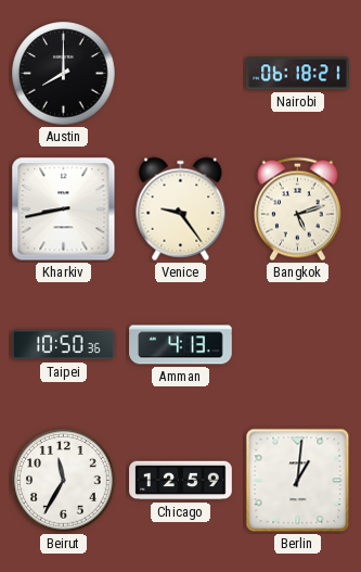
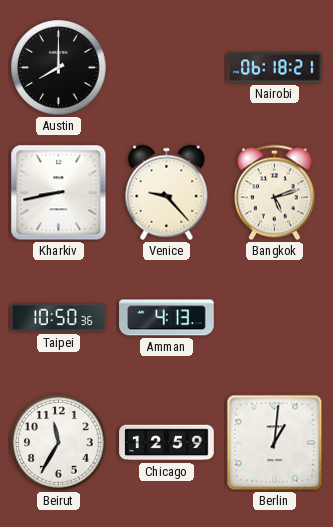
Venice: 9:24 -> 9:23
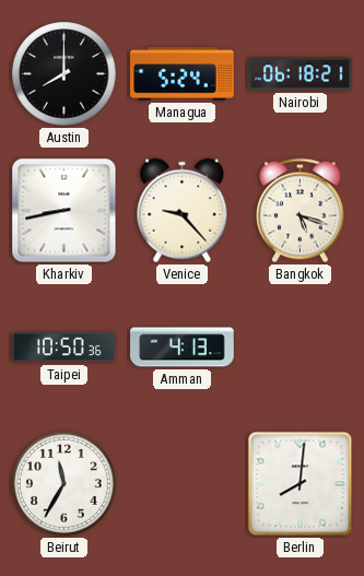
Managua: none -> 5:24
Bangkok: 5:12 -> 5:18
Chicago: 12:59 -> none
Berlin: 1:01 -> 8:01
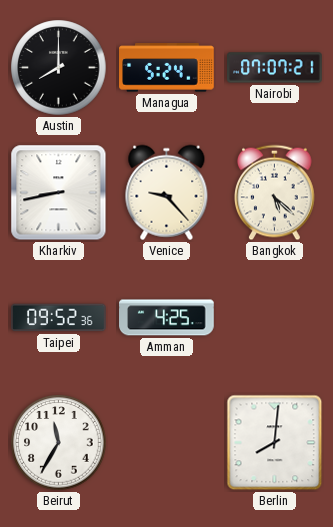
Nairobi: 06:18 -> 07:07
Bangkok: 5:18 -> 5:22
Taipei: 10:50 -> 09:52
Amman: 4:13 -> 4:25
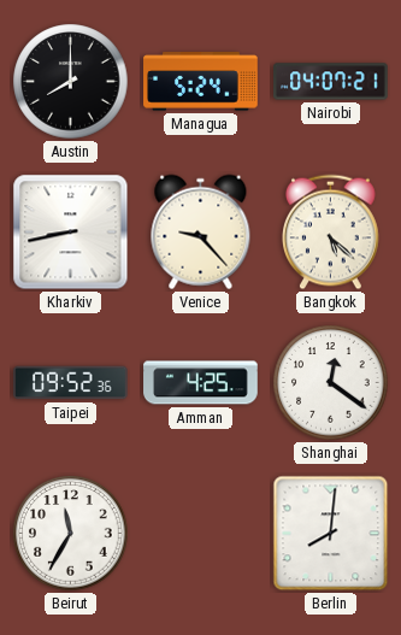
Nairobi: 07:07 -> 04:07
Shanghai: none -> 12:21
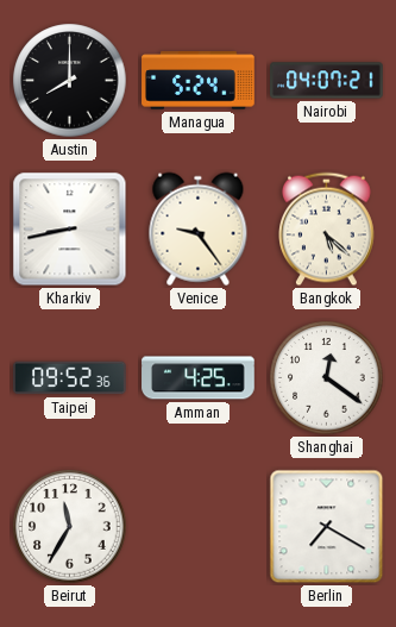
Venice: 9:23 -> 9:24
Berlin: 8:01 -> 7:20
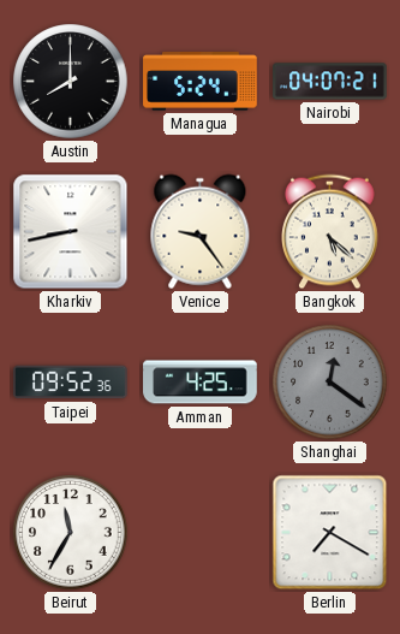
Shanghai dial: white -> grey
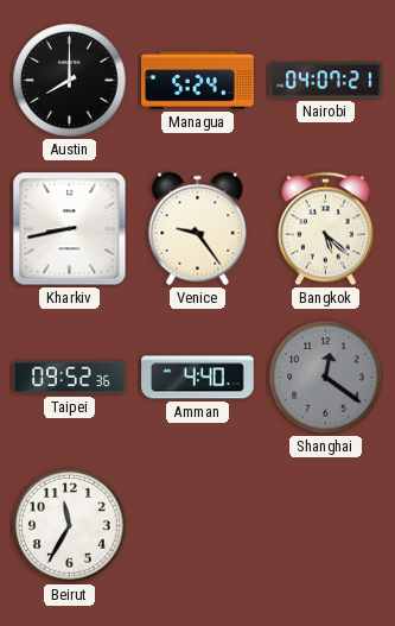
Amman: 4:25 -> 4:40
Berlin: 7:20 -> none
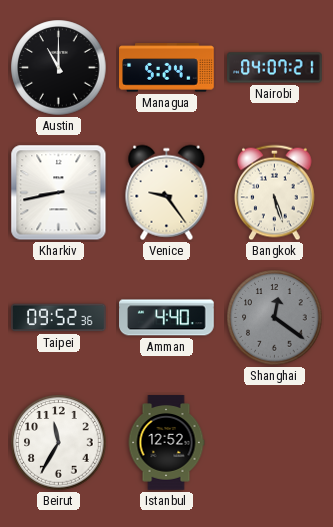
Austin: 8:00 -> 11:00
Bangkok: 5:22 -> 5:27
Istanbul: none -> 12:52
